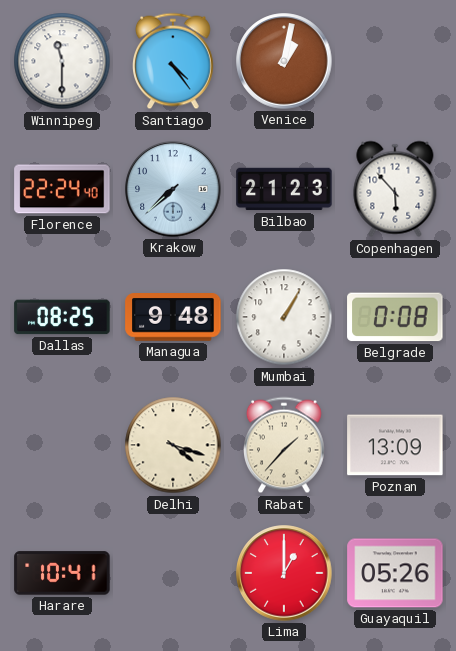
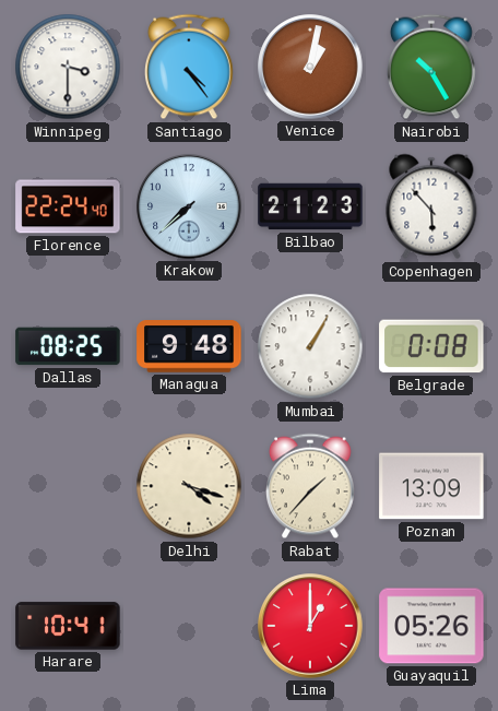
Winnipeg: 11:30 -> 3:30
Nairobi: none -> 10:25
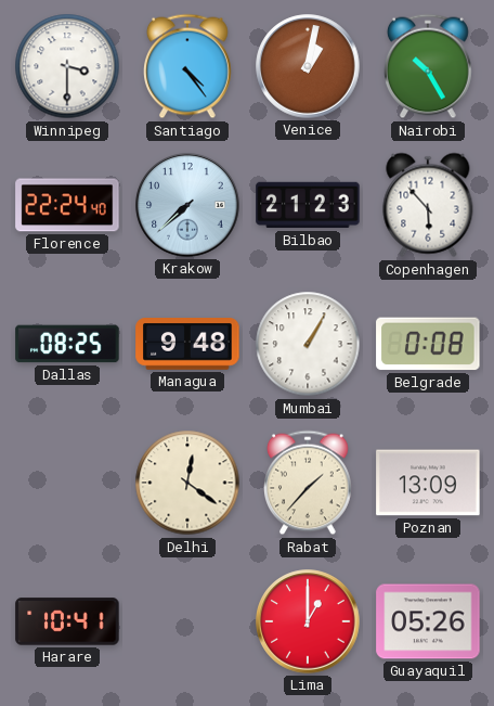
Delhi: 4:18 -> 12:21
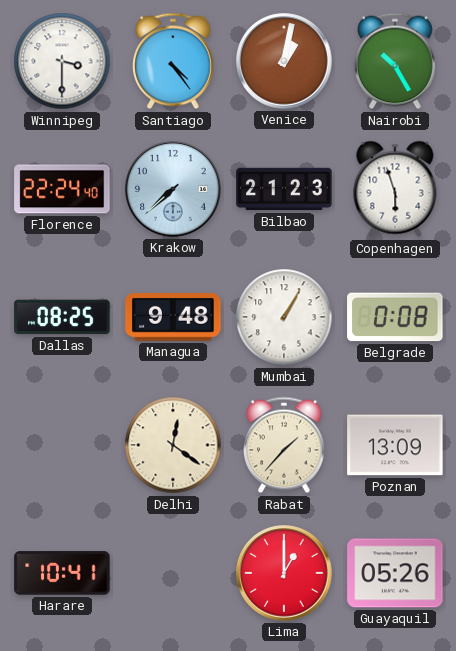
Copenhagen: 5:53 -> 5:57
